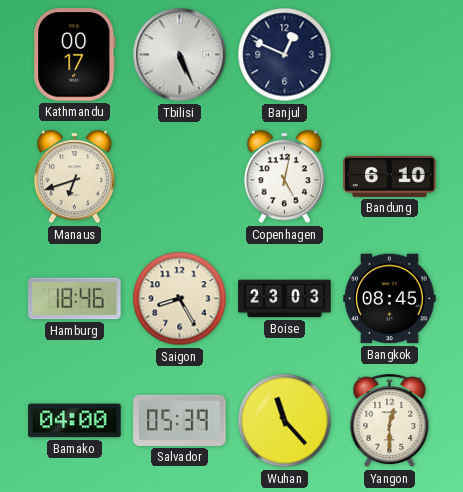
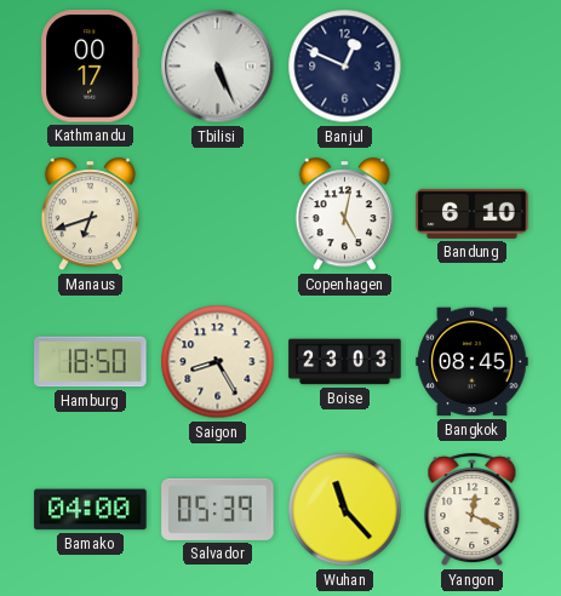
Hamburg: 18:46 -> 18:50
Yangon: 12:30 -> 12:19
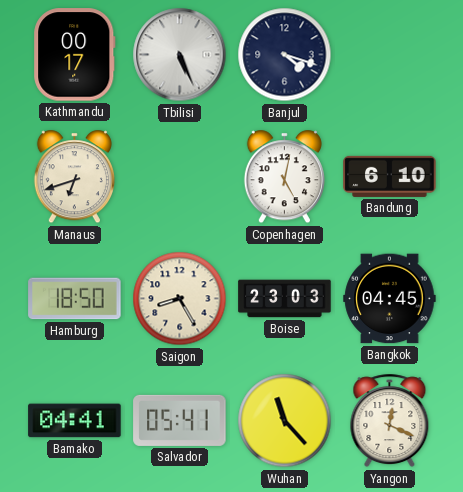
Banjul: 12:49 -> 4:18
Bangkok: 08:45 -> 04:45
Bamako: 04:00 -> 04:41
Salvador: 05:39 -> 05:41
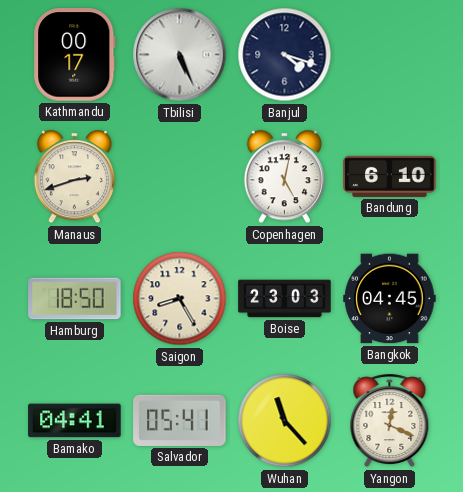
Manaus: 6:42 -> 2:42
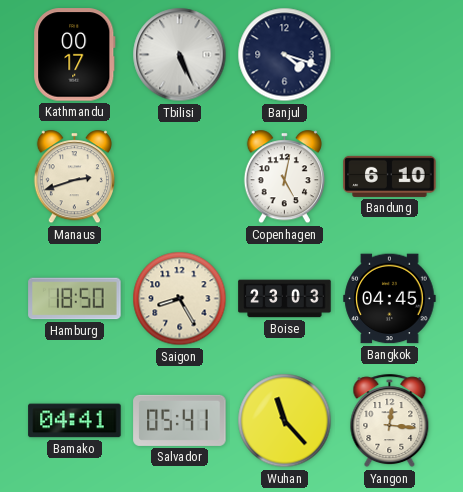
Yangon: 12:19 -> 12:16
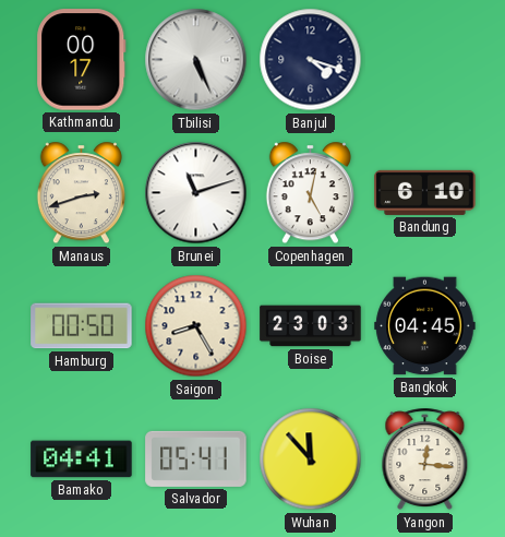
Brunei: none -> 11:12
Hamburg: 18:50 -> 00:50
Wuhan: 11:23 -> 11:53
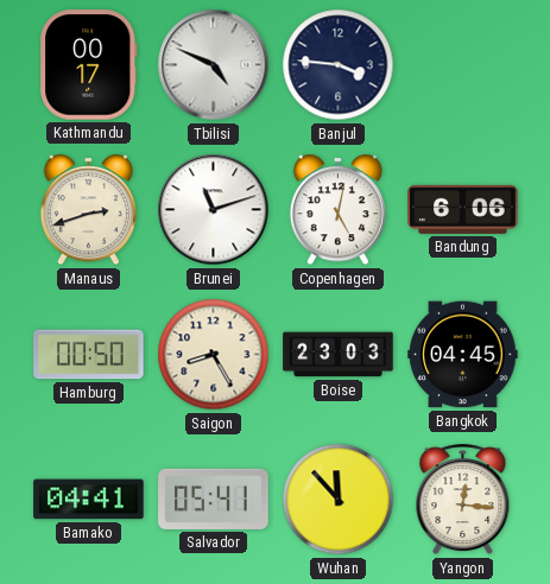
Tbilisi: 5:26 -> 4:49
Banjul: 4:18 -> 3:46
Bandung: 6:10 -> 6:06
